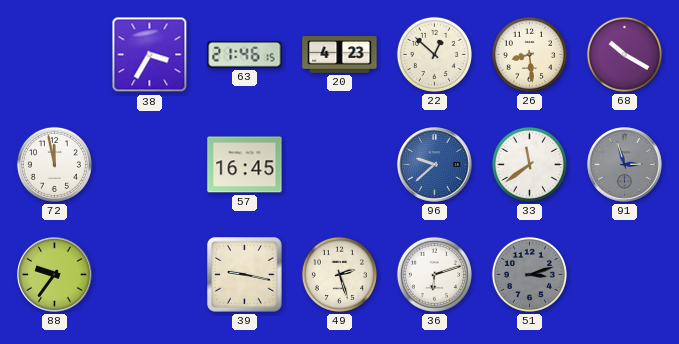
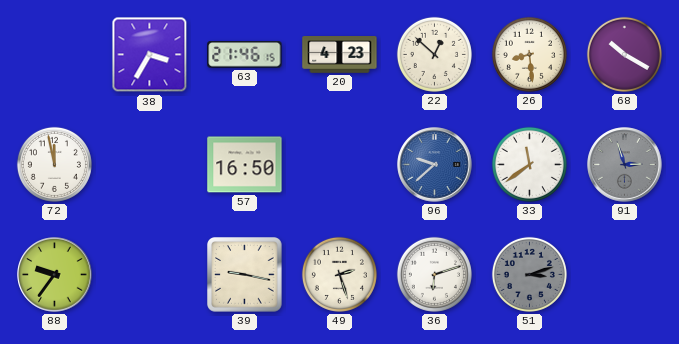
57: 16:45 -> 16:50
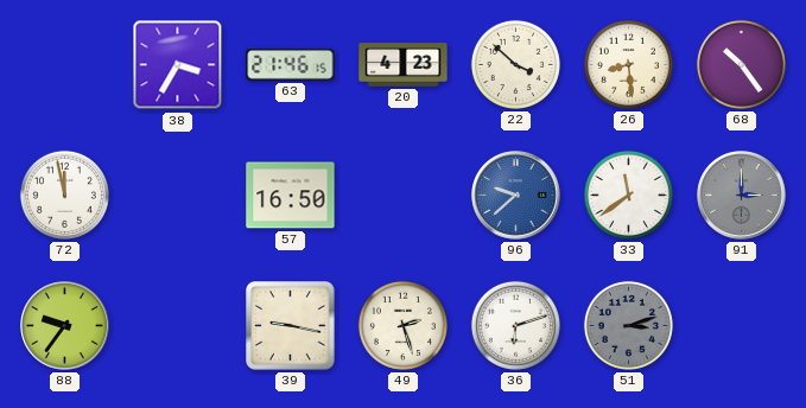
22: 12:52 -> 3:52
68: 10:20 -> 10:24
91: 2:57 -> 3:00
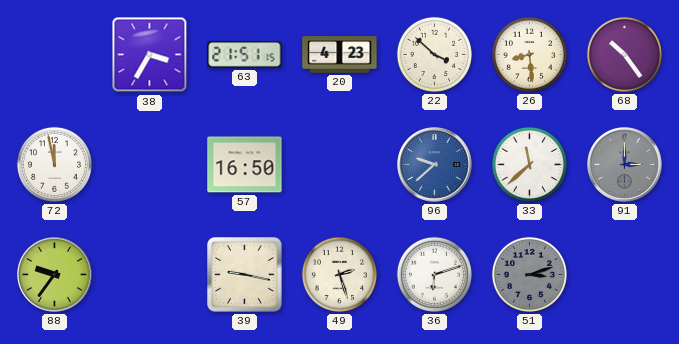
63: 21:46 -> 21:51
33: 11:39 -> 11:38
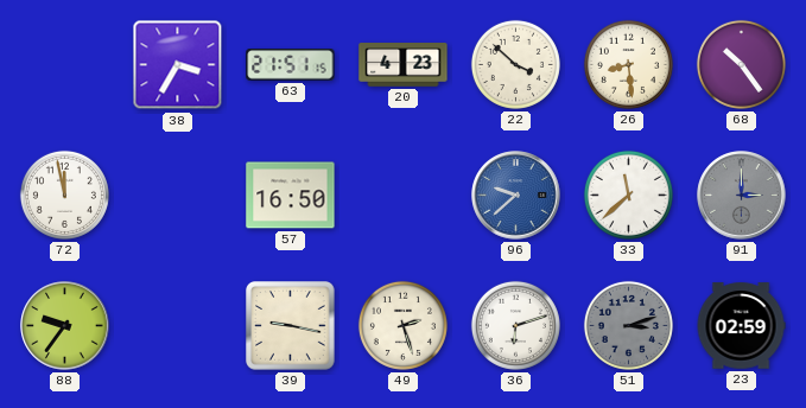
23: none -> 02:59
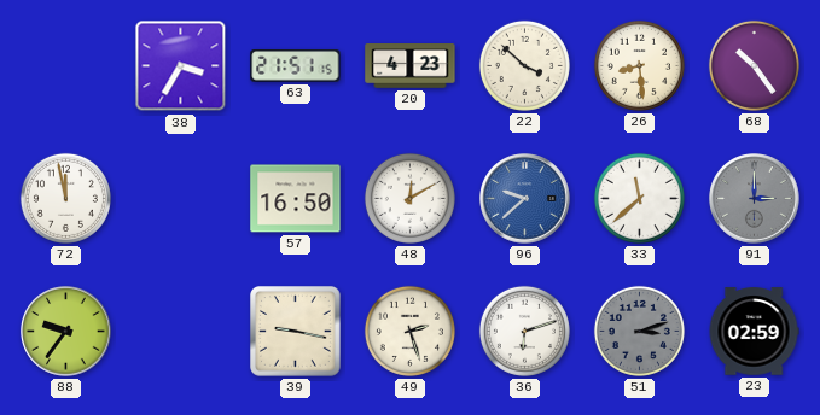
48: none -> 12:10
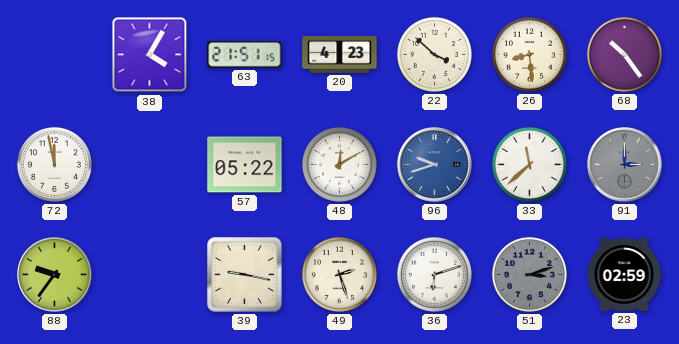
38: 3:35 -> 4:05
57: 16:50 -> 05:22
96: 9:38 -> 9:42
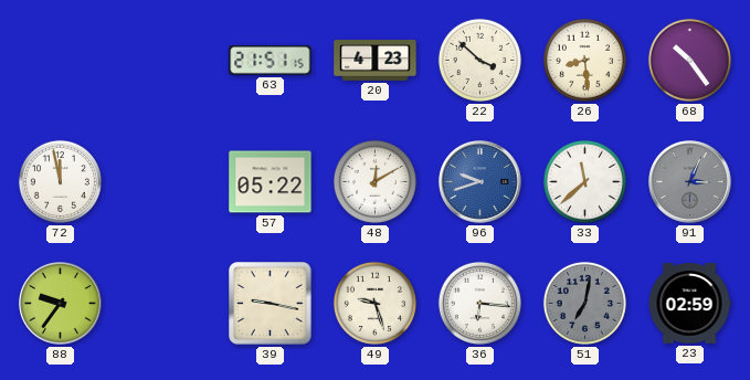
38: 4:05 -> none
91: 3:00 -> 3:04
49: 2:27 -> 9:27
36: 6:12 -> 6:16
51: 3:12 -> 7:02
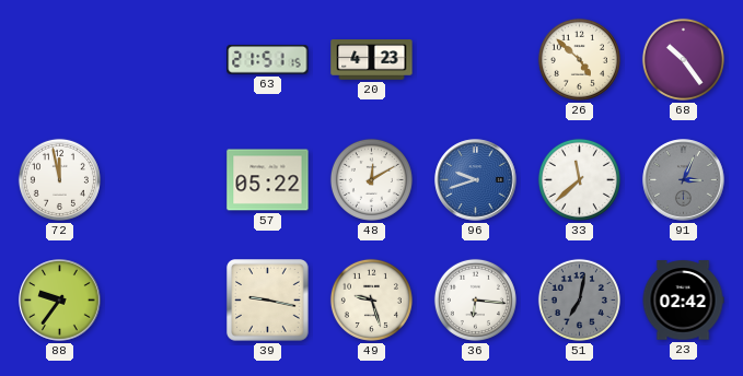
22: 3:52 -> none
26: 8:29 -> 4:52
23: 02:59 -> 02:42
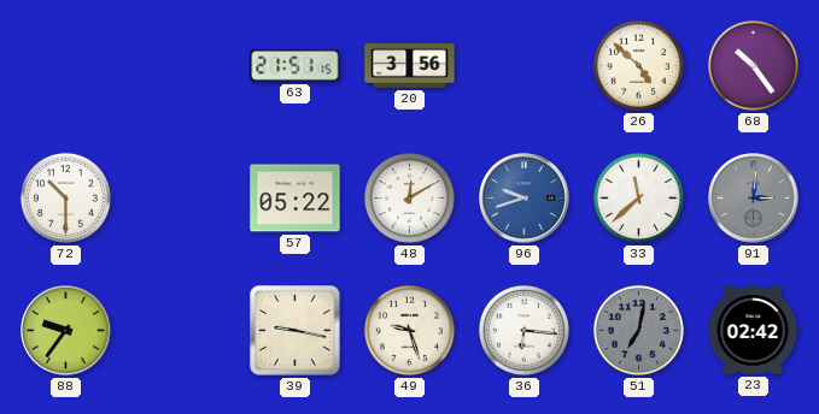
20: 4:23 -> 3:56
72: 11:58 -> 10:30
91: 3:04 -> 3:01
